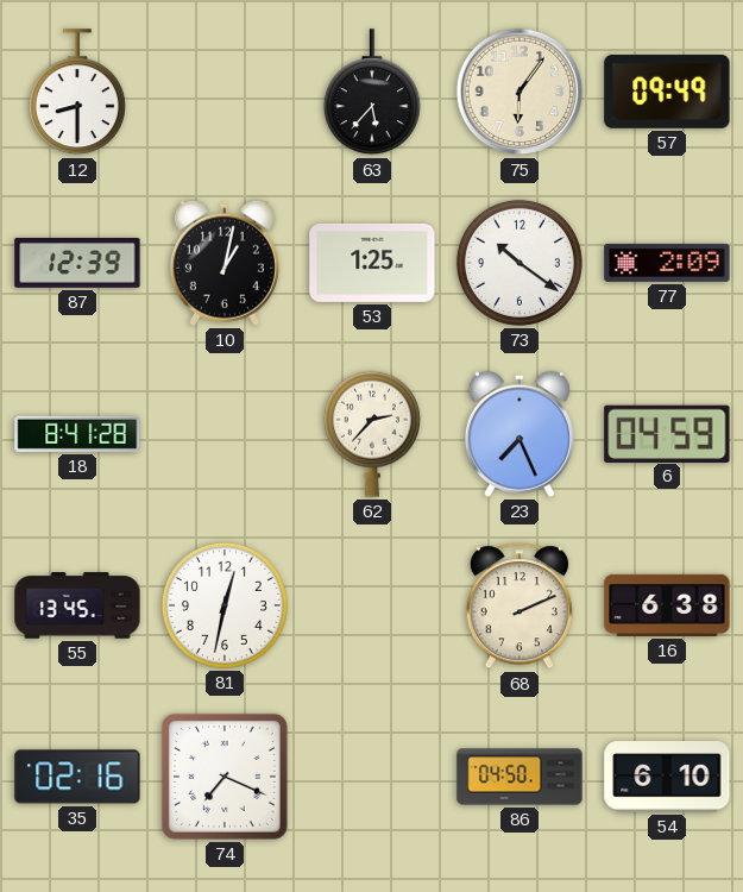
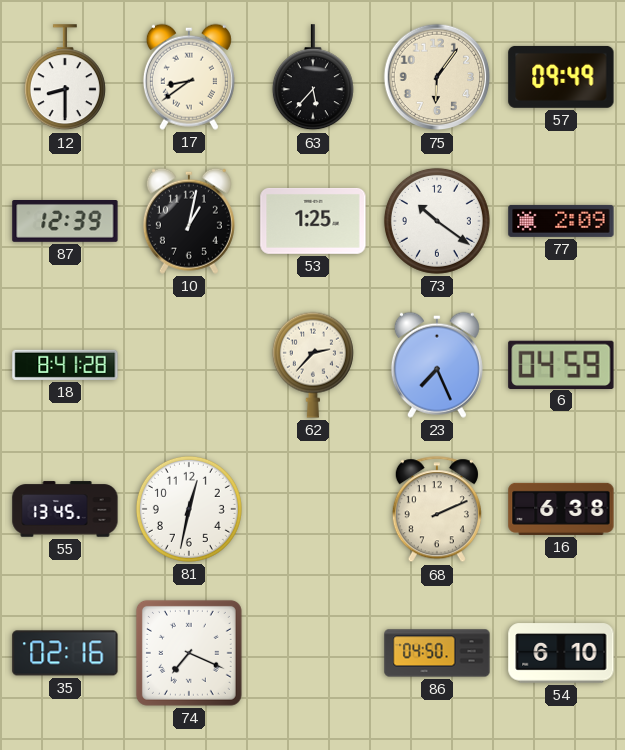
17: none -> 8:39
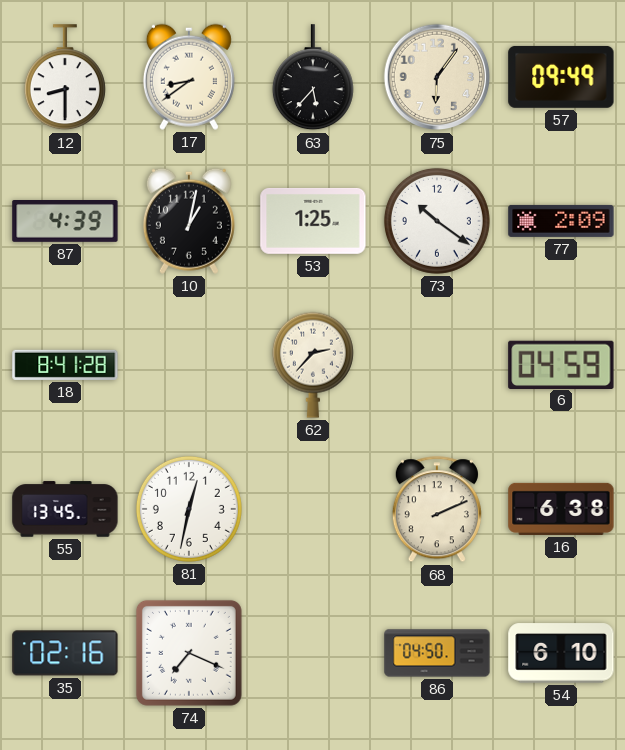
87: 12:39 -> 4:39
23: 7:26 -> none
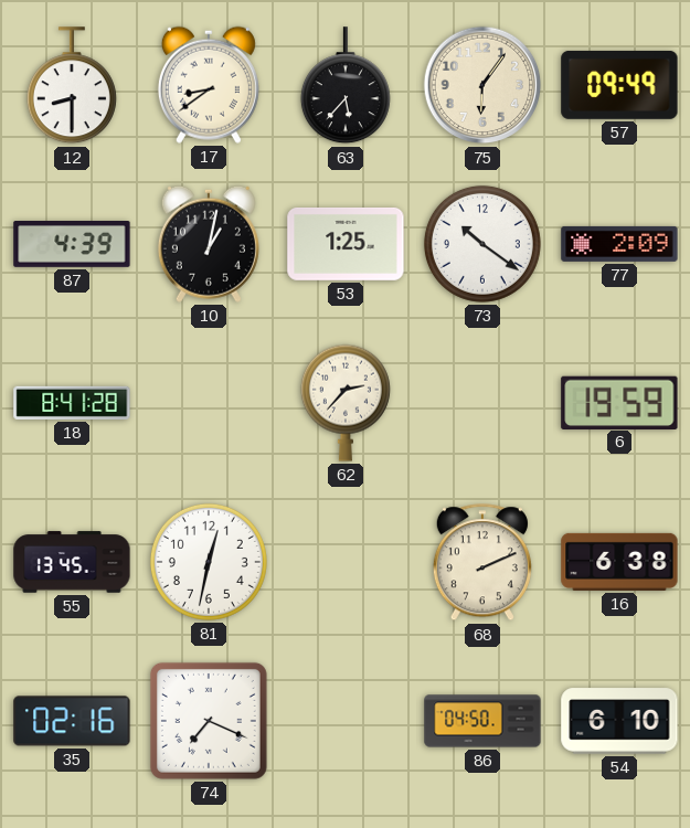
6: 04:59 -> 19:59
